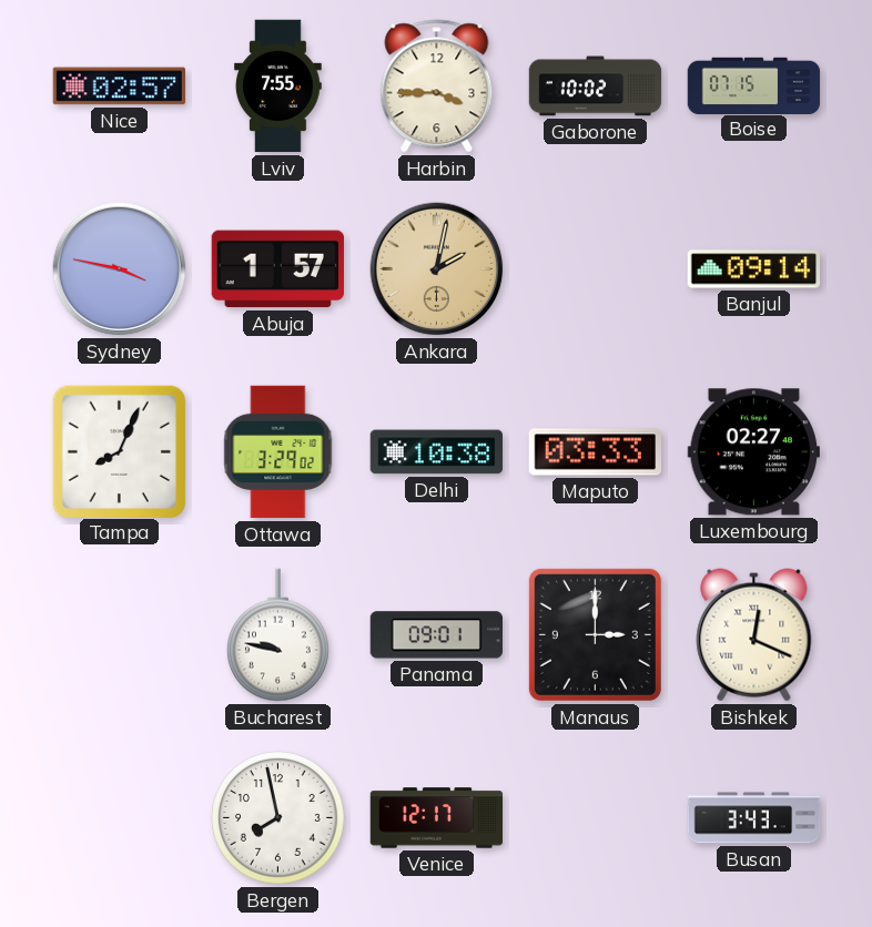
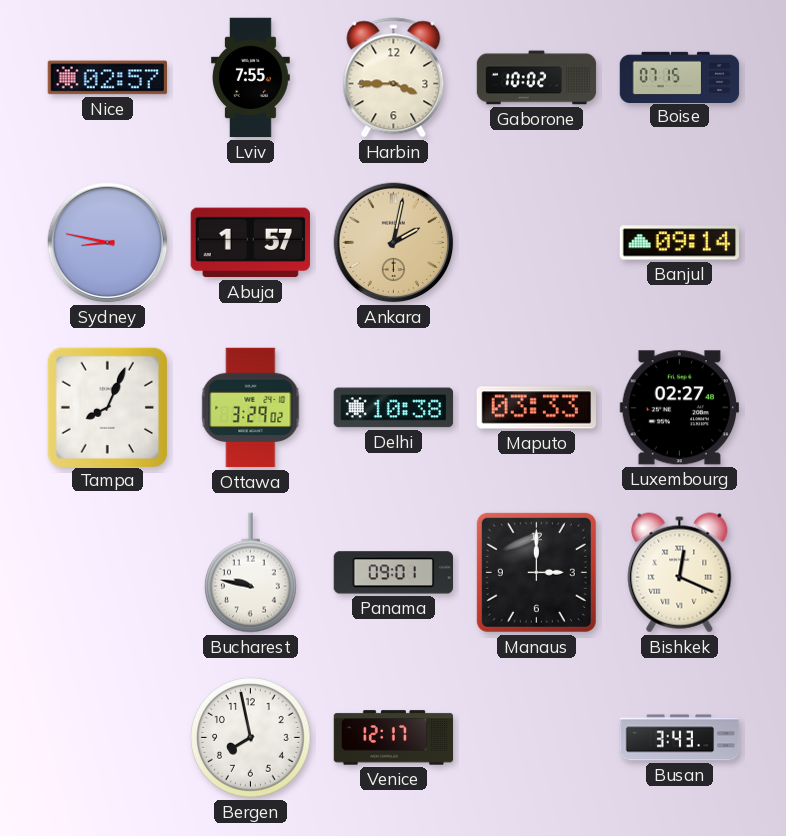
Sydney: 3:47 -> 8:47
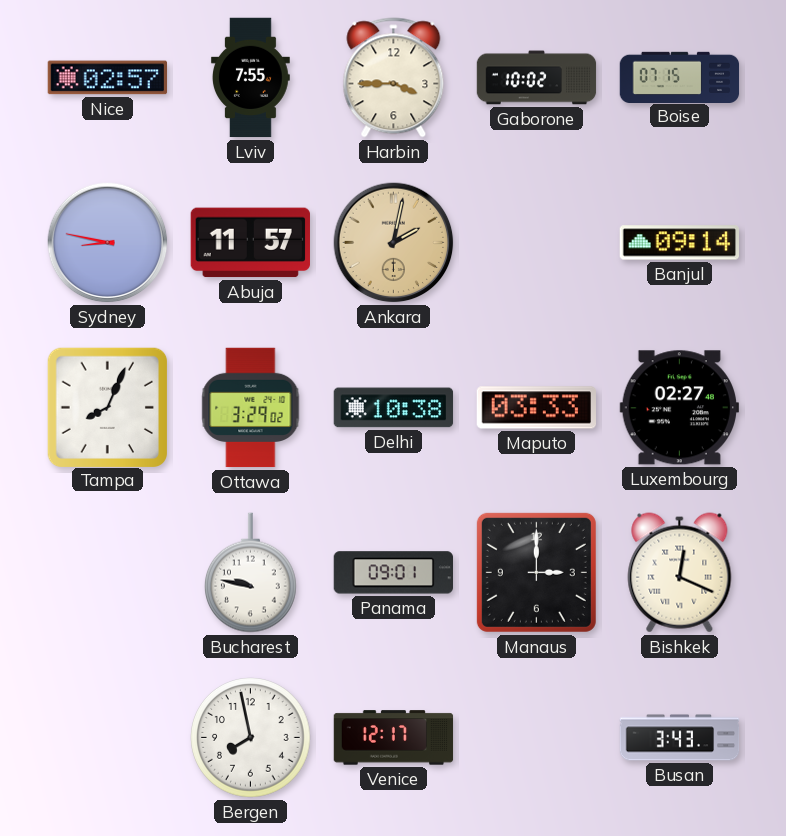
Abuja: 1:57 -> 11:57
